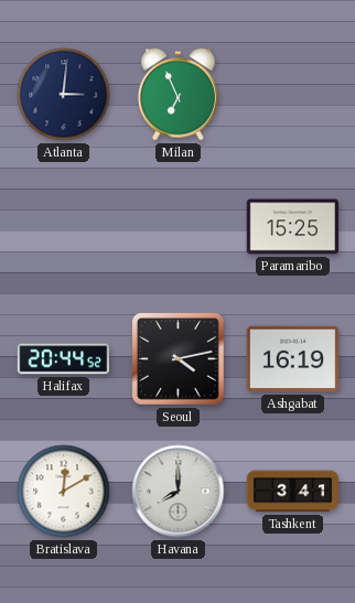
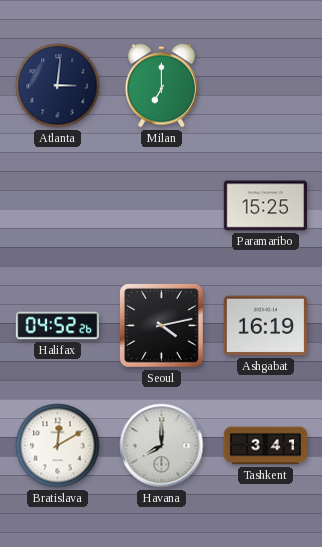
Milan: 6:56 -> 7:00
Halifax: 20:44 -> 04:52
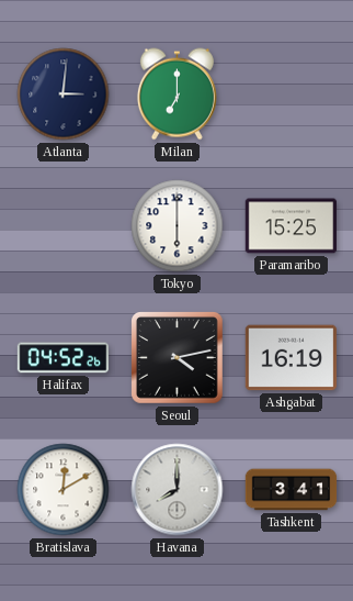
Tokyo: none -> 6:00
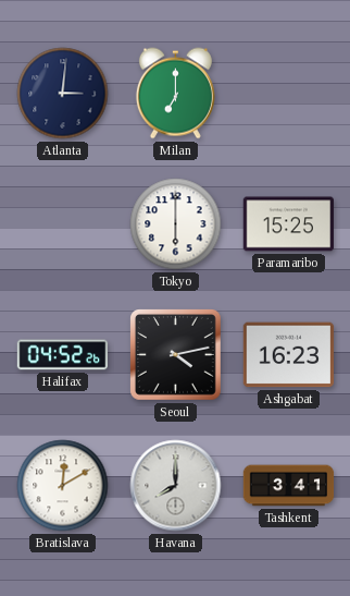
Ashgabat: 16:19 -> 16:23
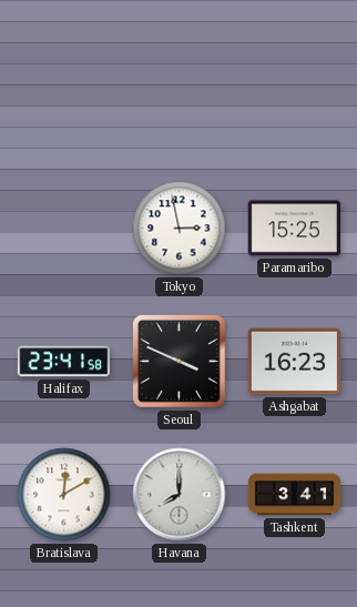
Atlanta: 3:01 -> none
Milan: 7:00 -> none
Tokyo: 6:00 -> 2:58
Halifax: 04:52 -> 23:41
Seoul: 4:13 -> 3:49
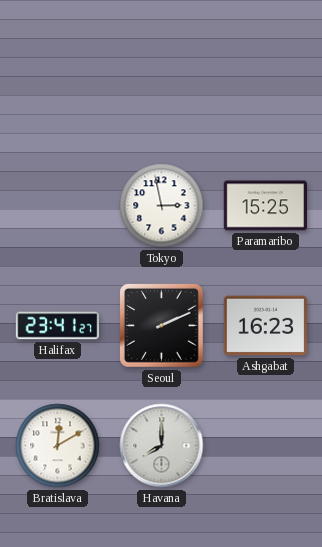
Halifax: 23:41:58 -> 23:41:27
Seoul: 3:49 -> 2:11
Tashkent: 3:41 -> none
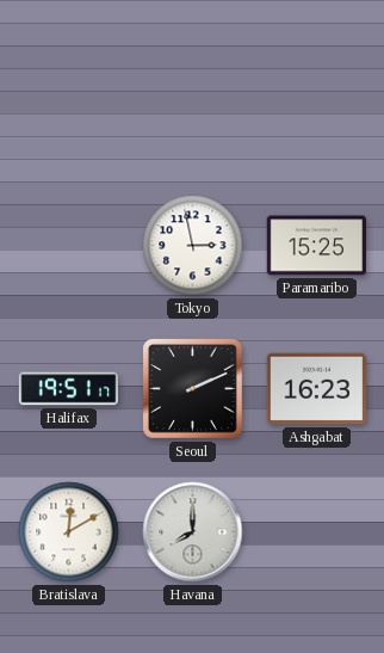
Halifax: 23:41 -> 19:51
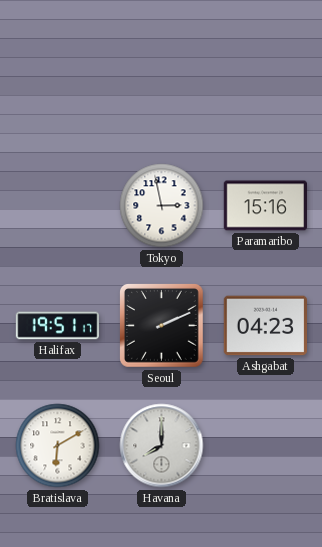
Paramaribo: 15:25 -> 15:16
Ashgabat: 16:23 -> 04:23
Bratislava: 12:10 -> 6:10
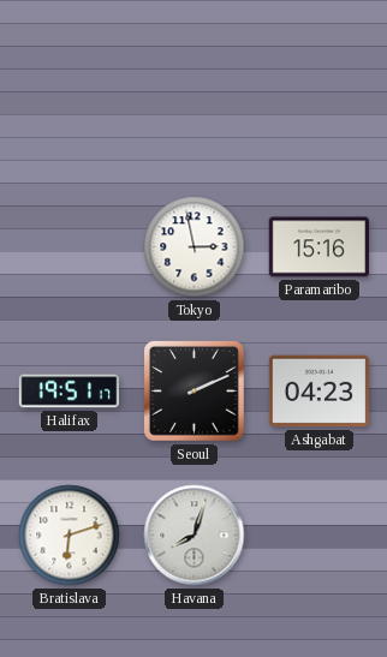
Bratislava: 6:10 -> 6:12
Havana: 8:00 -> 8:03
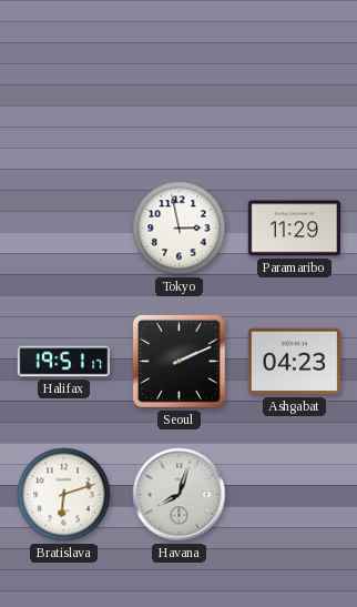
Paramaribo: 15:16 -> 11:29
